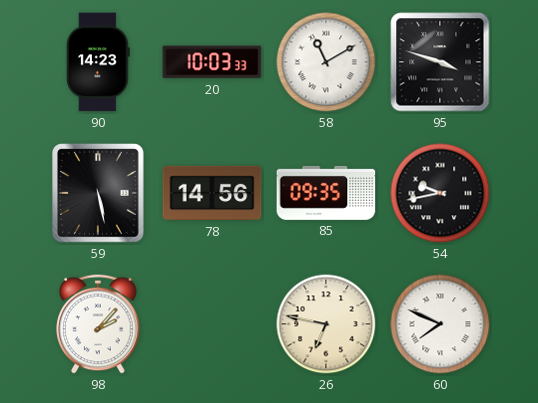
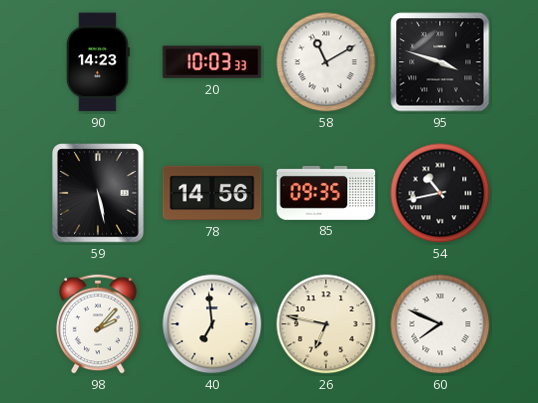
54: 9:43 -> 10:43
40: none -> 6:59
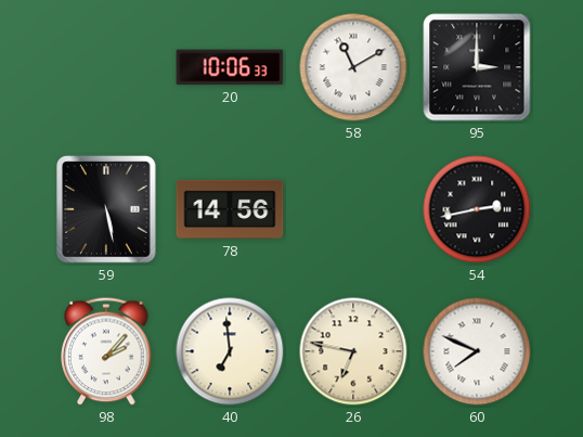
90: 14:23 -> none
20: 10:03 -> 10:06
95: 3:48 -> 3:00
85: 09:35 -> none
54: 10:43 -> 2:43
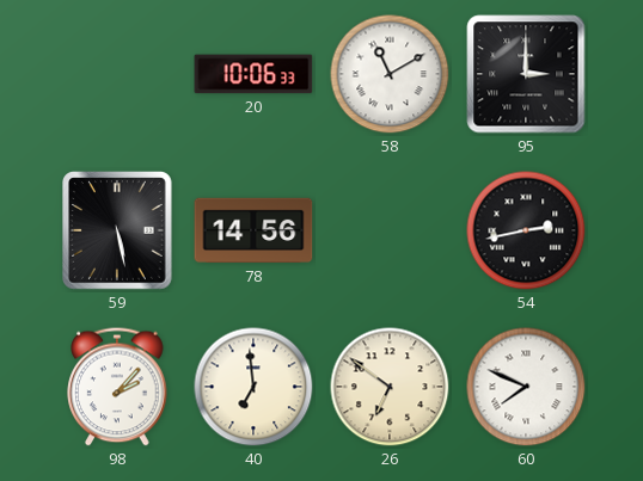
26: 6:47 -> 6:51
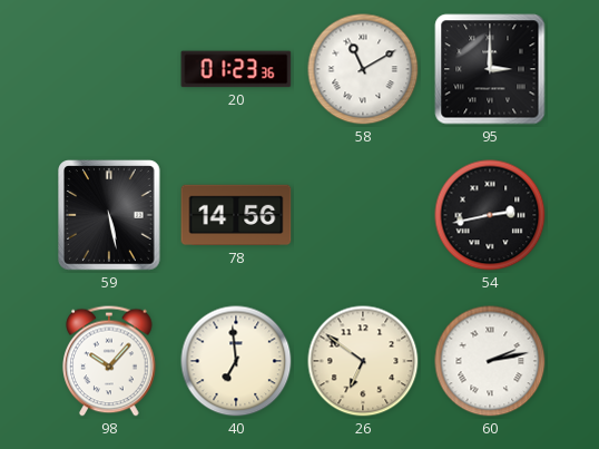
20: 10:06 -> 01:23
98: 2:07 -> 10:07
60: 7:49 -> 2:13
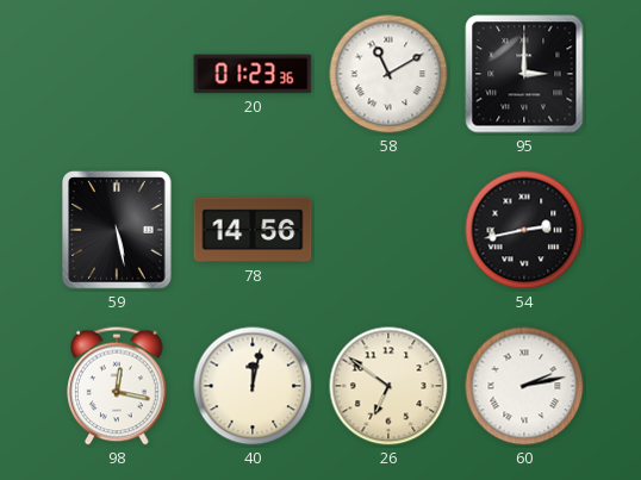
98: 10:07 -> 12:17
40: 6:59 -> 12:02
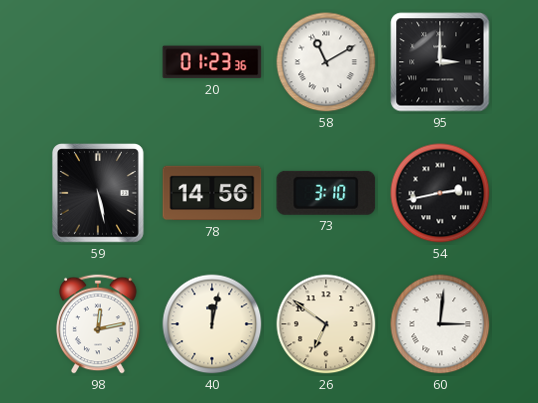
73: none -> 3:10
98: 12:17 -> 12:13
60: 2:13 -> 3:01
